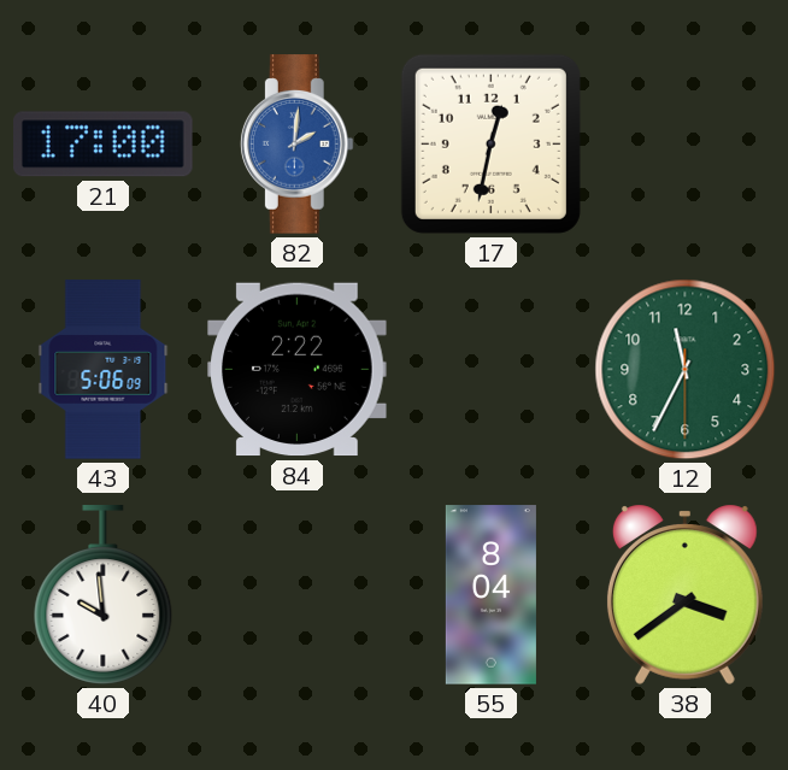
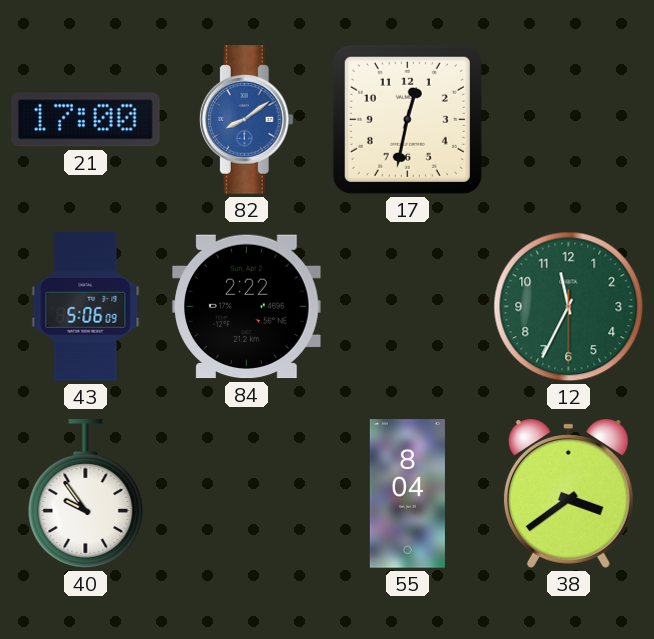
82: 2:01 -> 8:09
40: 9:59 -> 9:54
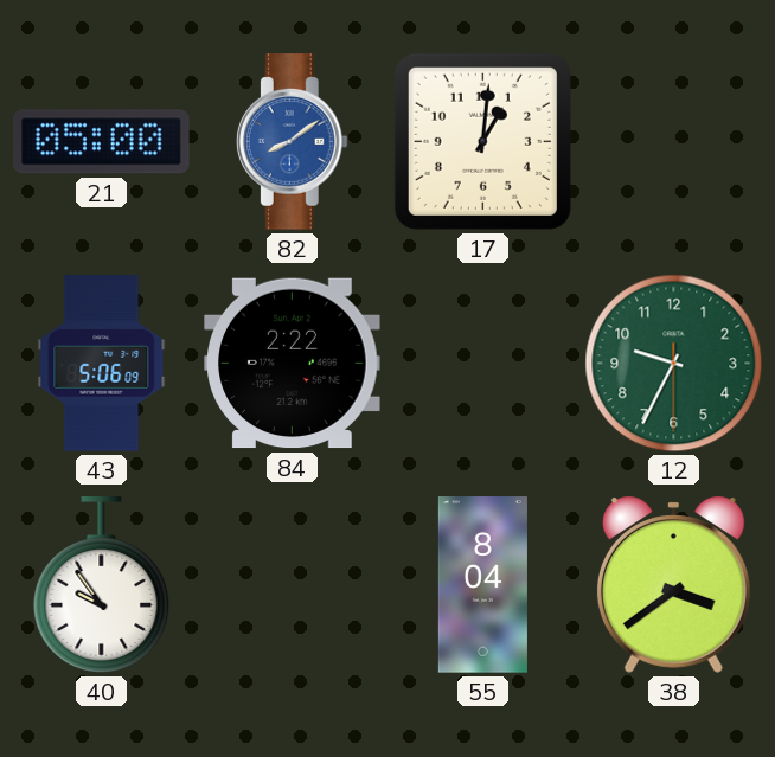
21: 17:00 -> 05:00
17: 12:32 -> 1:01
12: 11:34 -> 9:34
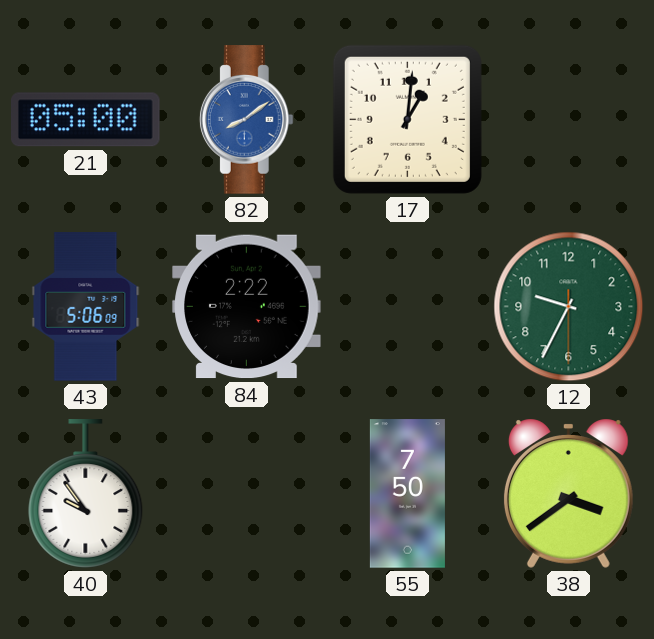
55: 8:04 -> 7:50
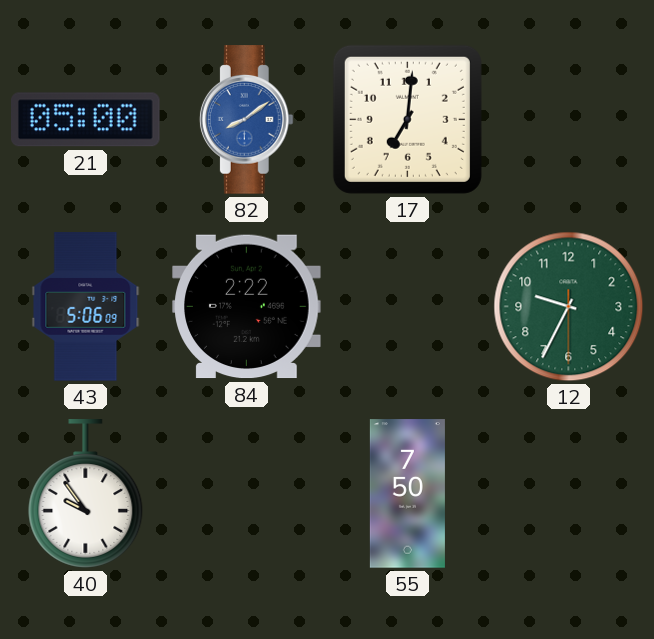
17: 1:01 -> 7:01
38: 3:39 -> none
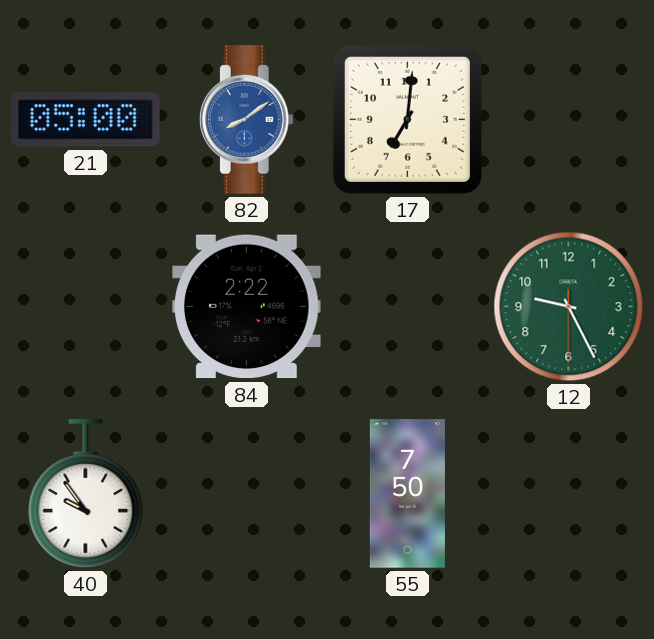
43: 5:06 -> none
12: 9:34 -> 9:25
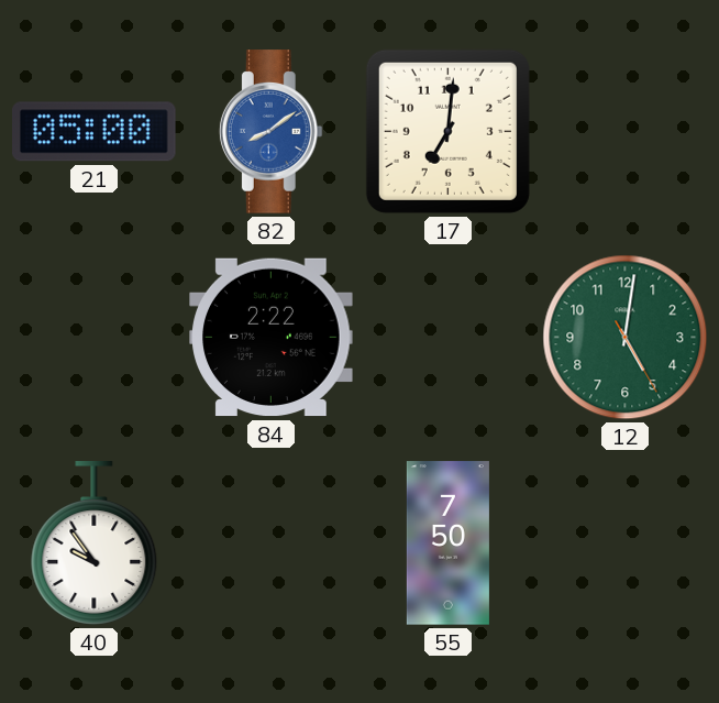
12: 9:25 -> 5:01
